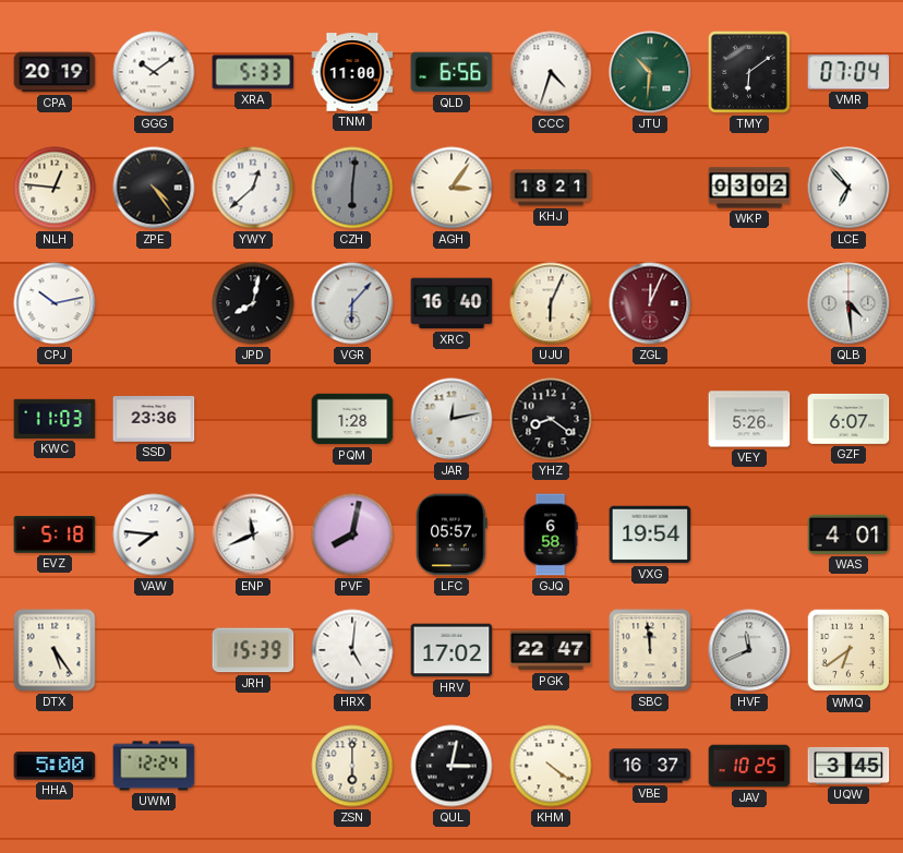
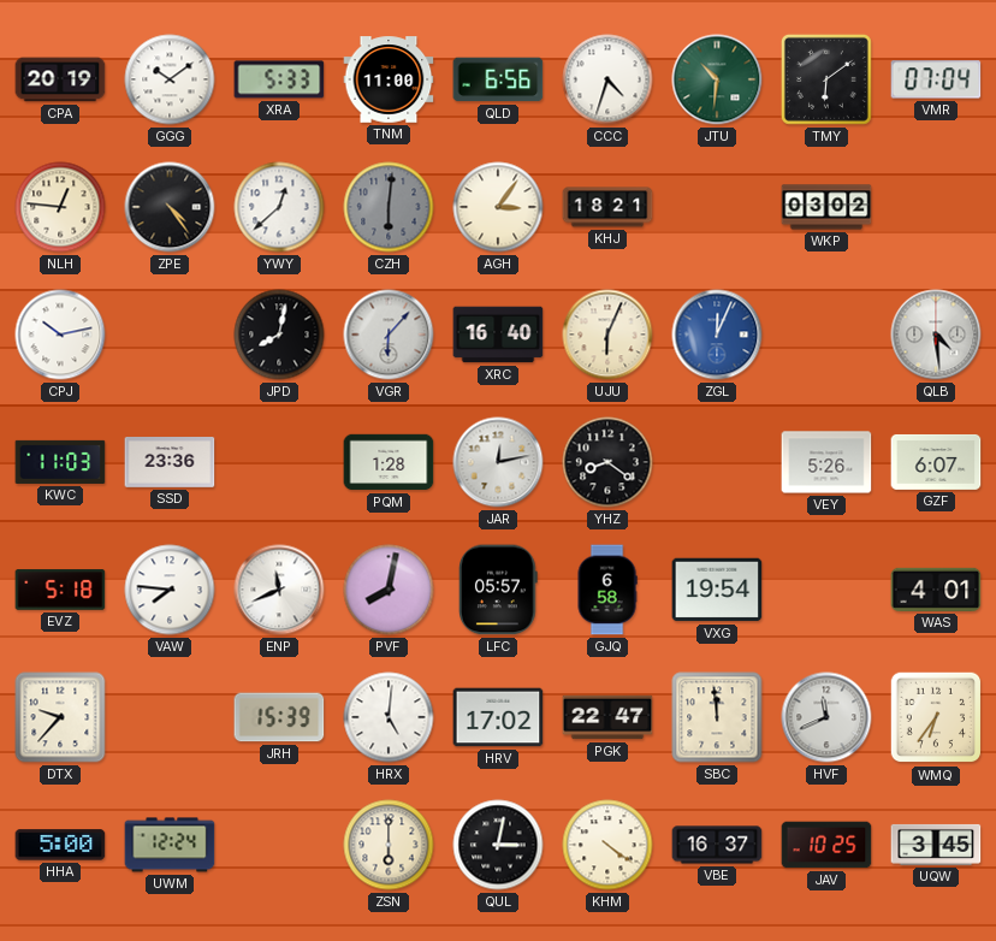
LCE: 6:53 -> none
ZGL dial: burgundy -> blue
DTX: 5:24 -> 9:37
WMQ: 6:39 -> 6:36
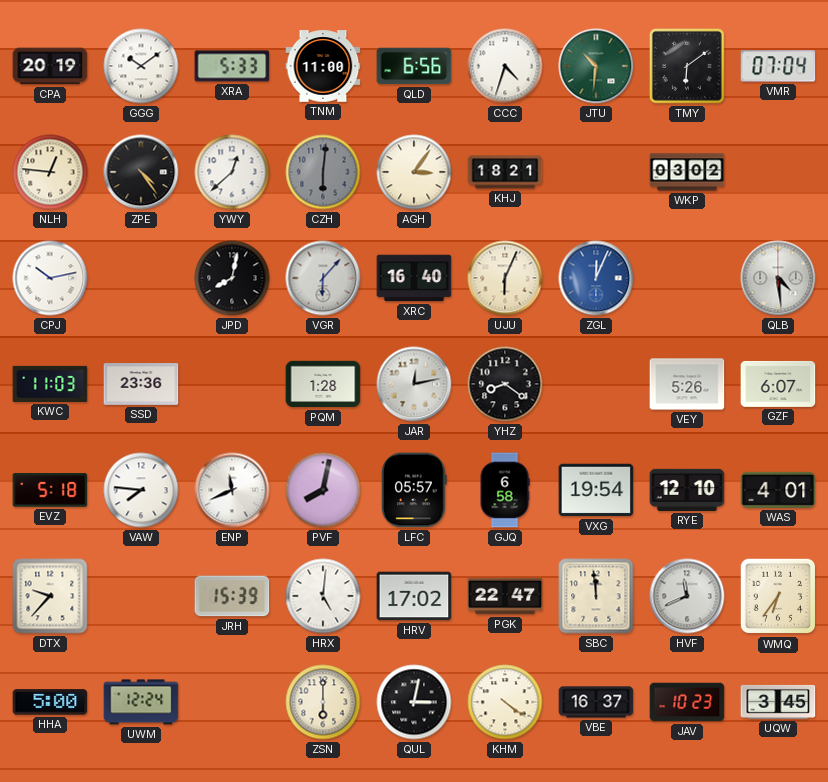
RYE: none -> 12:10
JAV: 10:25 -> 10:23
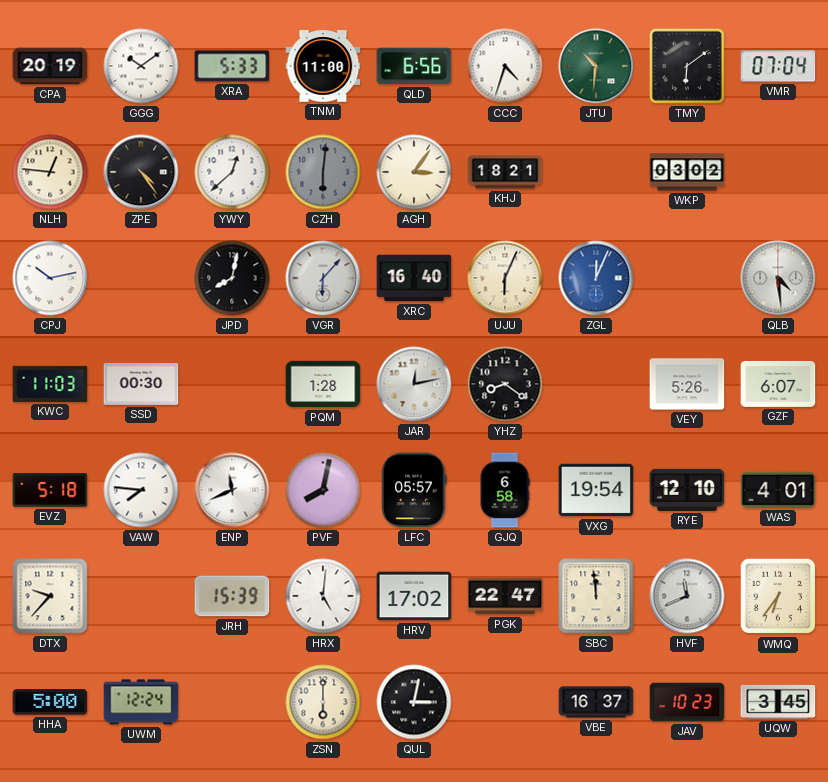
SSD: 23:36 -> 00:30
KHM: 4:21 -> none
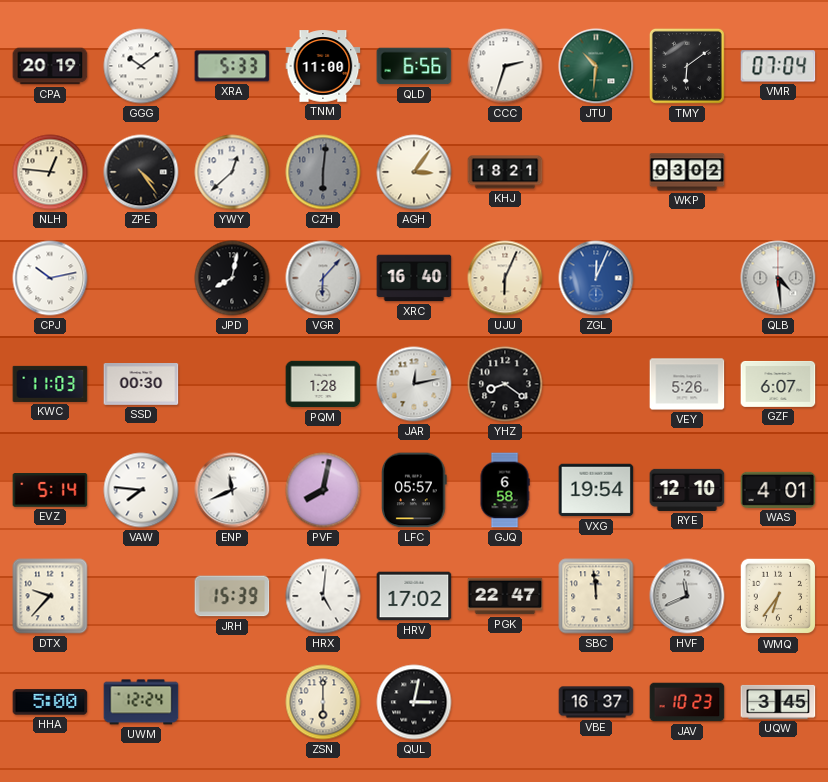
CCC: 4:33 -> 2:33
EVZ: 5:18 -> 5:14
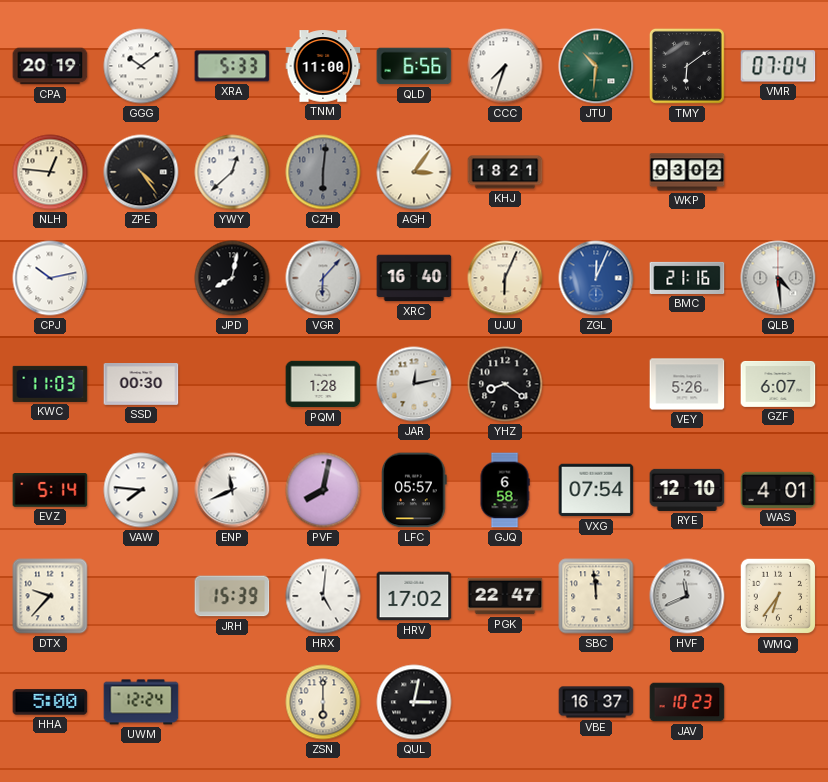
CCC: 2:33 -> 7:33
BMC: none -> 21:16
VXG: 19:54 -> 07:54
UQW: 3:45 -> none
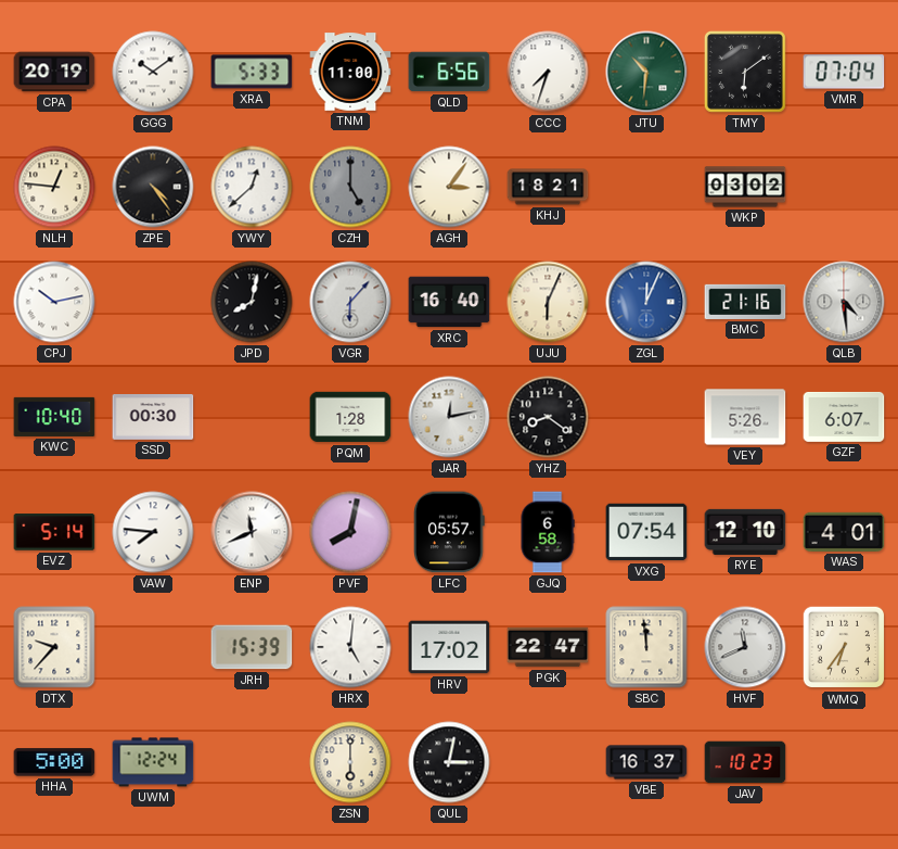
CZH: 6:01 -> 5:00
KWC: 11:03 -> 10:40
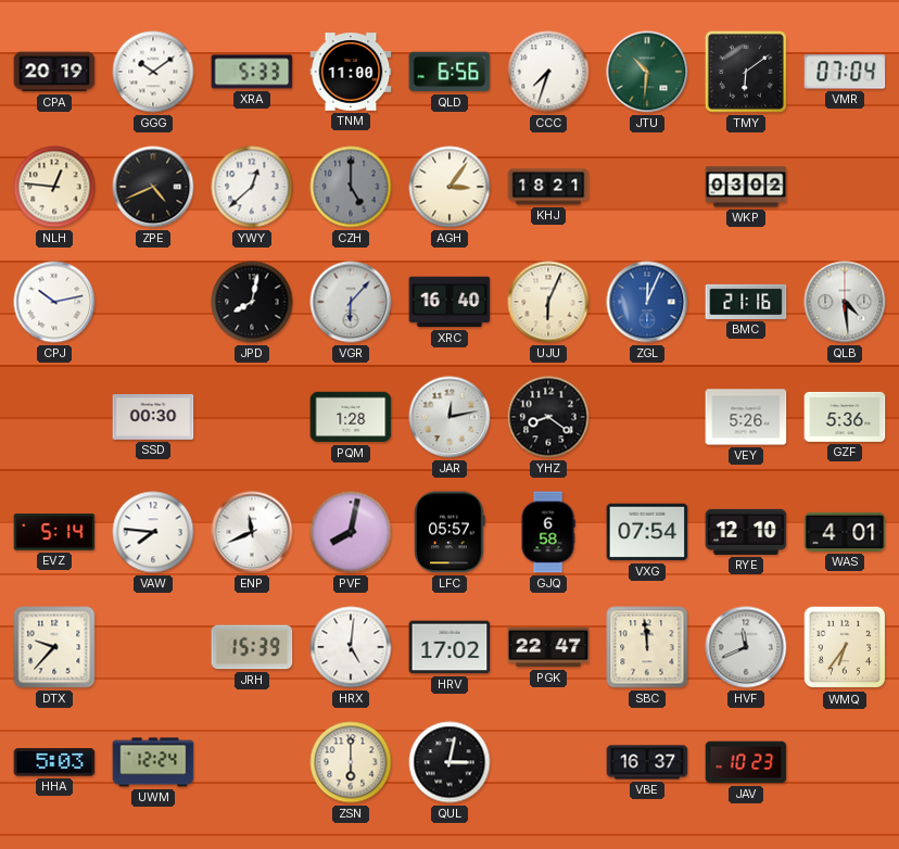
ZPE: 4:24 -> 4:41
KWC: 10:40 -> none
GZF: 6:07 -> 5:36
HHA: 5:00 -> 5:03
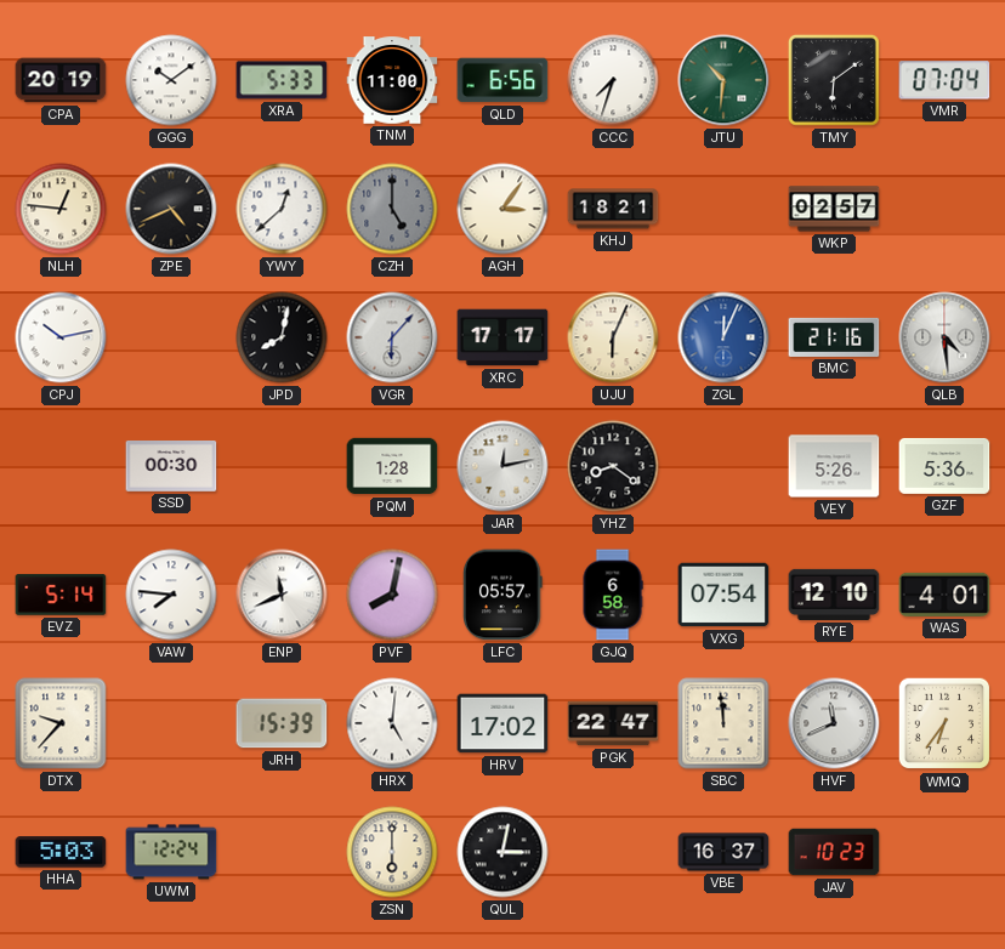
WKP: 03:02 -> 02:57
XRC: 16:40 -> 17:17
